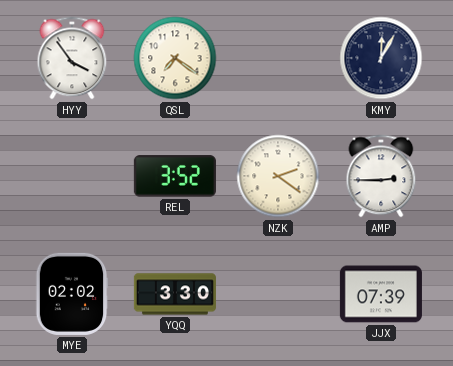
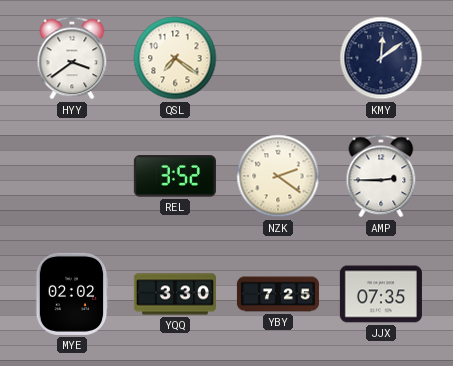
HYY: 3:54 -> 3:39
KMY: 12:05 -> 12:09
YBY: none -> 7:25
JJX: 07:39 -> 07:35
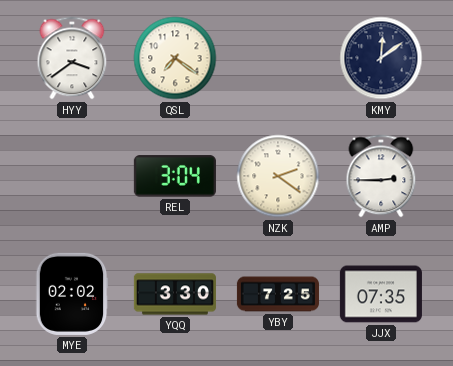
REL: 3:52 -> 3:04
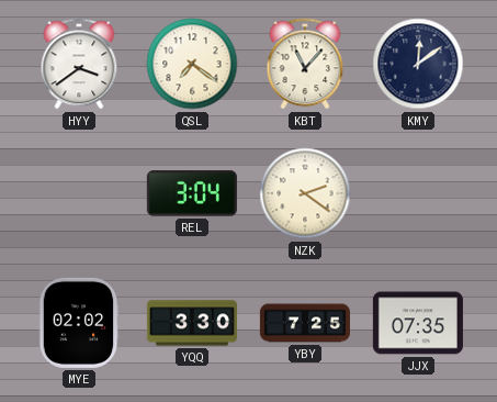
KBT: none -> 11:07
AMP: 2:45 -> none
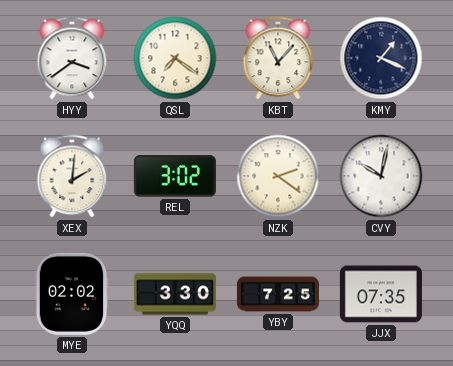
KMY: 12:09 -> 1:19
XEX: none -> 2:01
REL: 3:04 -> 3:02
CVY: none -> 10:02
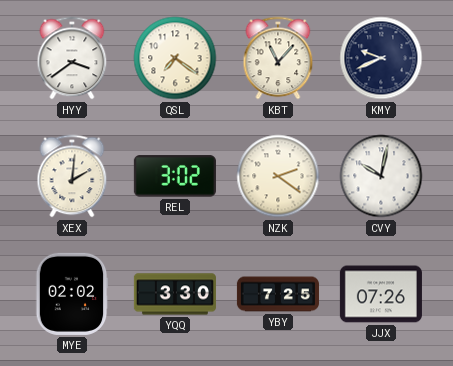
KMY: 1:19 -> 9:41
JJX: 07:35 -> 07:26
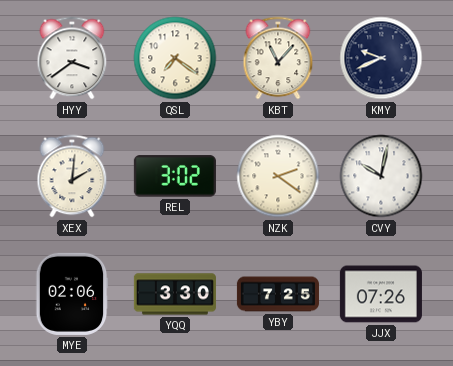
MYE: 02:02 -> 02:06
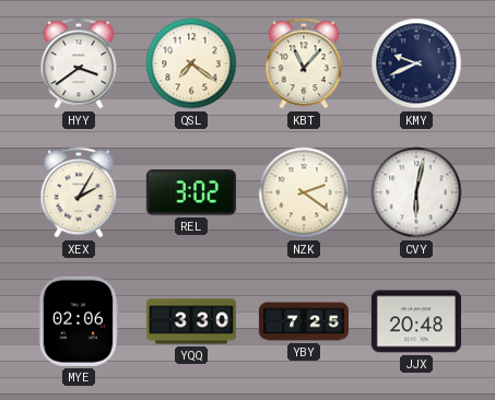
XEX: 2:01 -> 2:05
CVY: 10:02 -> 6:02
JJX: 07:26 -> 20:48
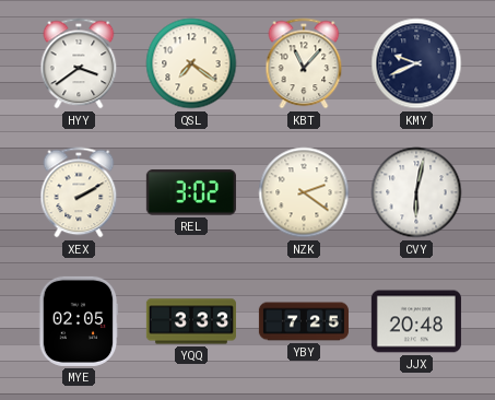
XEX: 2:05 -> 2:10
MYE: 02:06 -> 02:05
YQQ: 3:30 -> 3:33
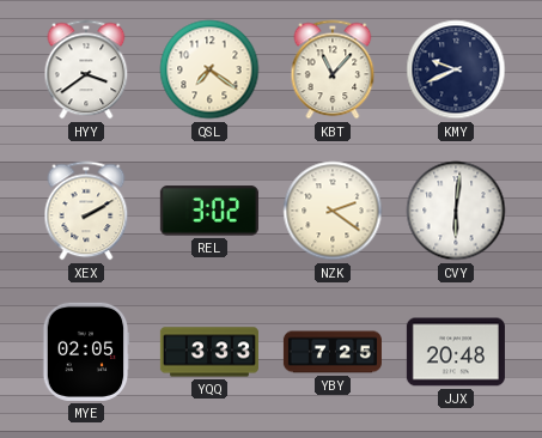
CVY: 6:02 -> 6:01
